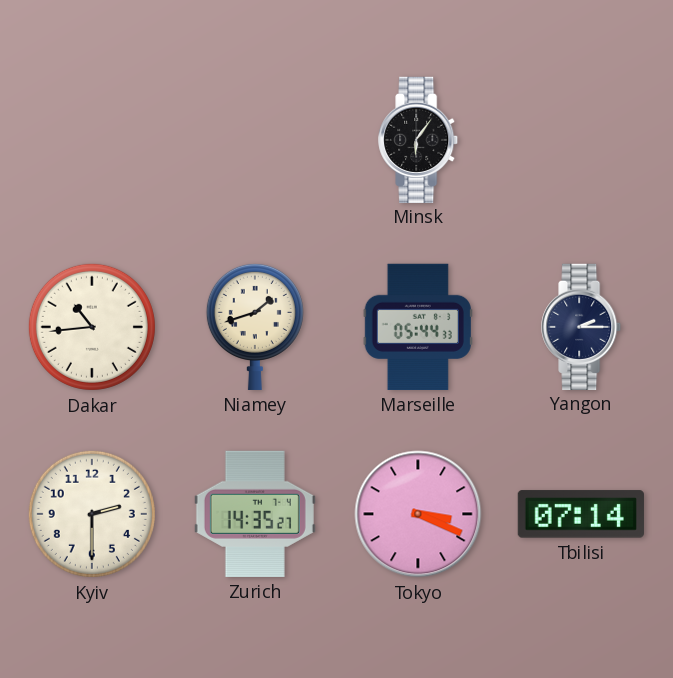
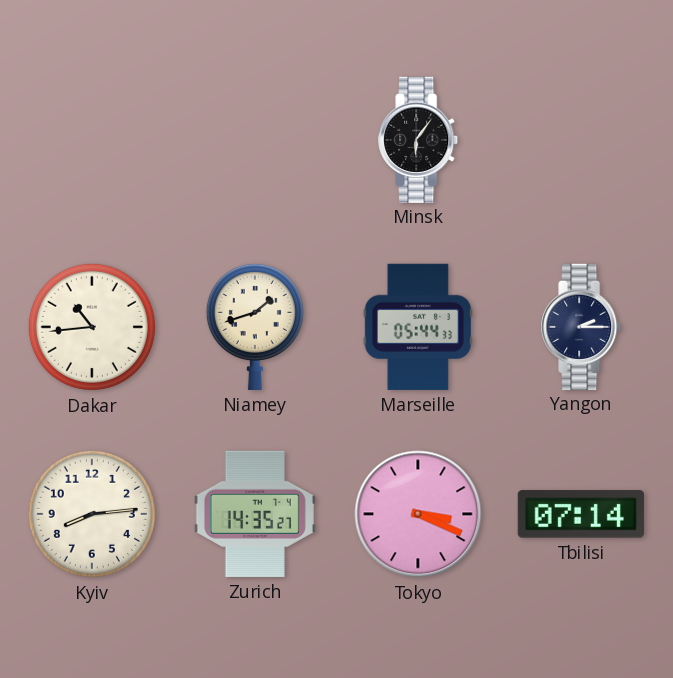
Kyiv: 2:30 -> 8:14
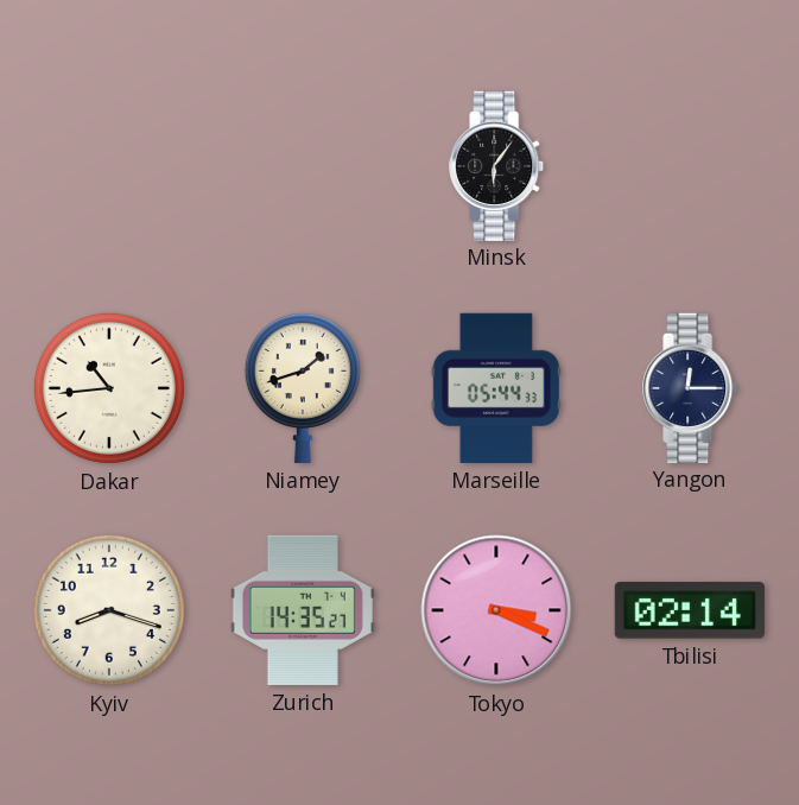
Yangon: 2:15 -> 12:15
Kyiv: 8:14 -> 8:18
Tbilisi: 07:14 -> 02:14
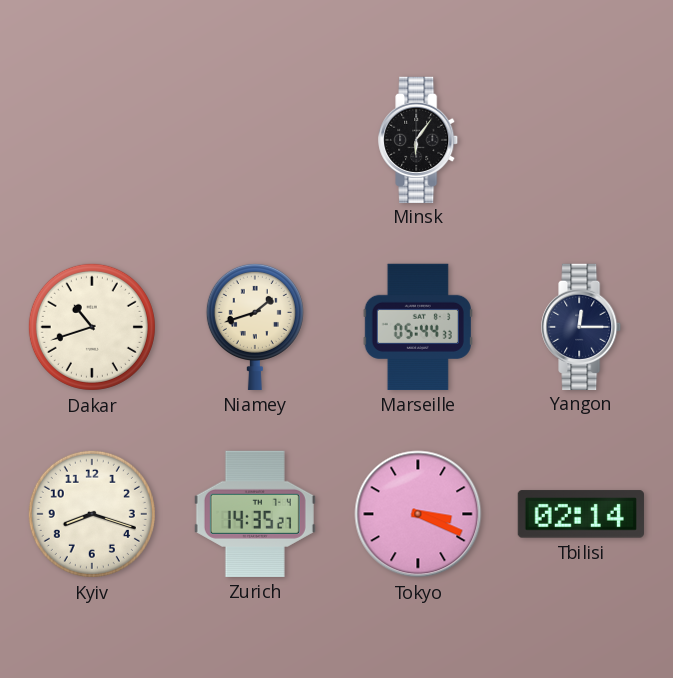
Dakar: 10:44 -> 10:42
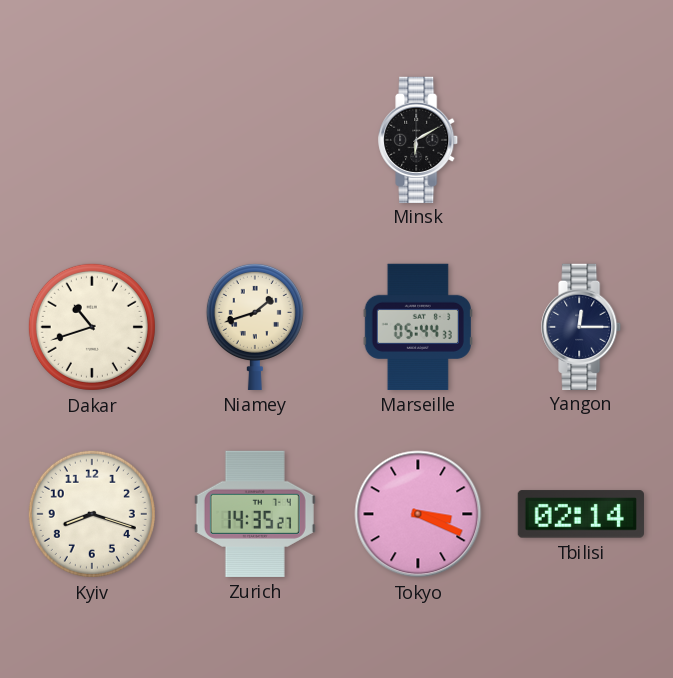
Minsk: 6:06 -> 6:10
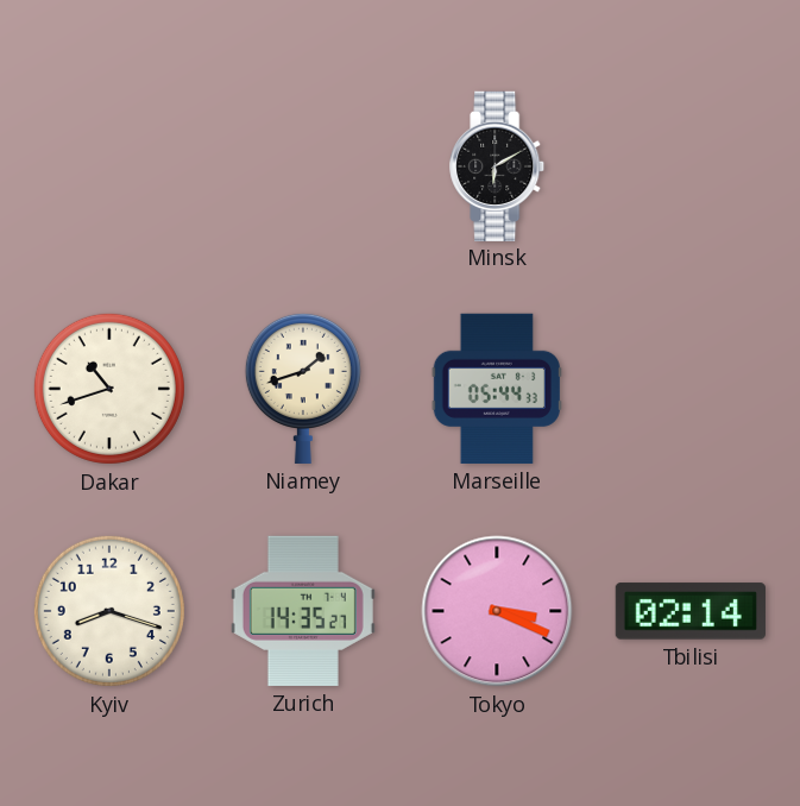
Yangon: 12:15 -> none
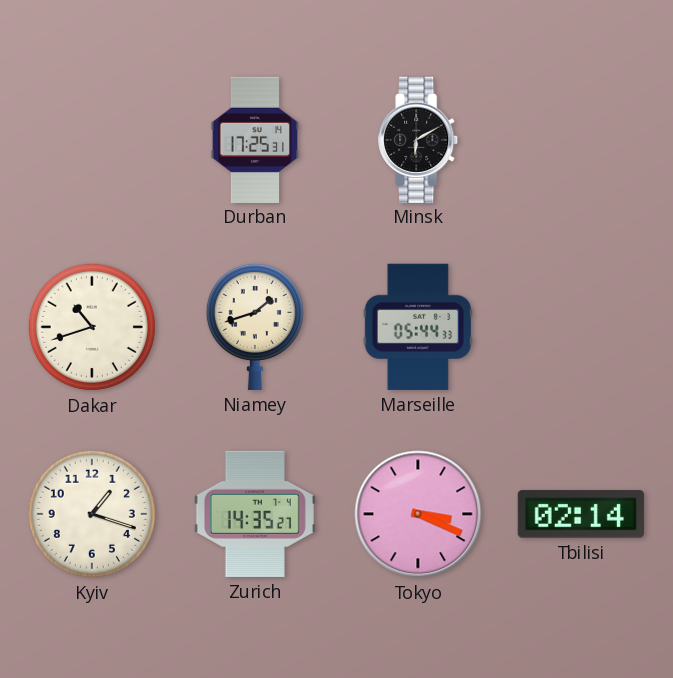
Durban: none -> 17:25
Kyiv: 8:18 -> 1:18
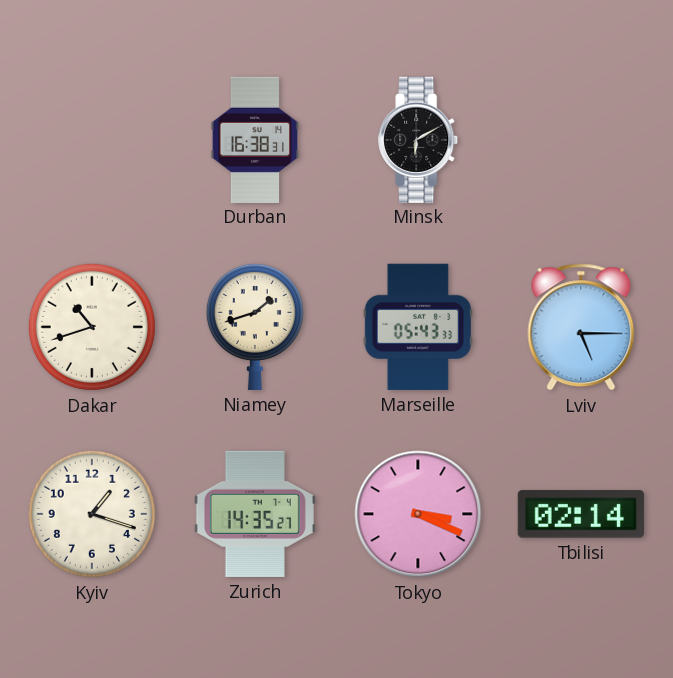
Durban: 17:25 -> 16:38
Marseille: 05:44 -> 05:43
Lviv: none -> 5:15
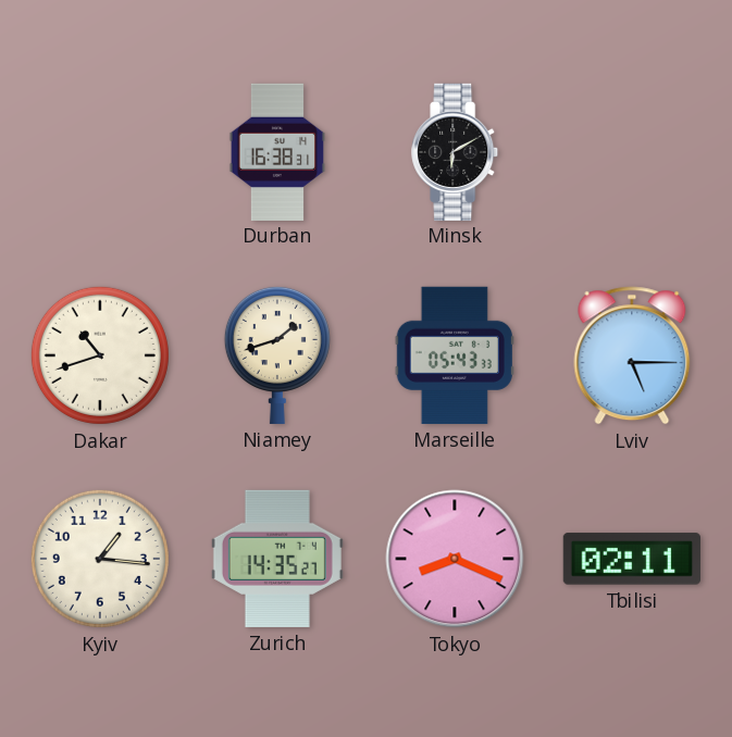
Kyiv: 1:18 -> 1:16
Tokyo: 3:19 -> 8:19
Tbilisi: 02:14 -> 02:11
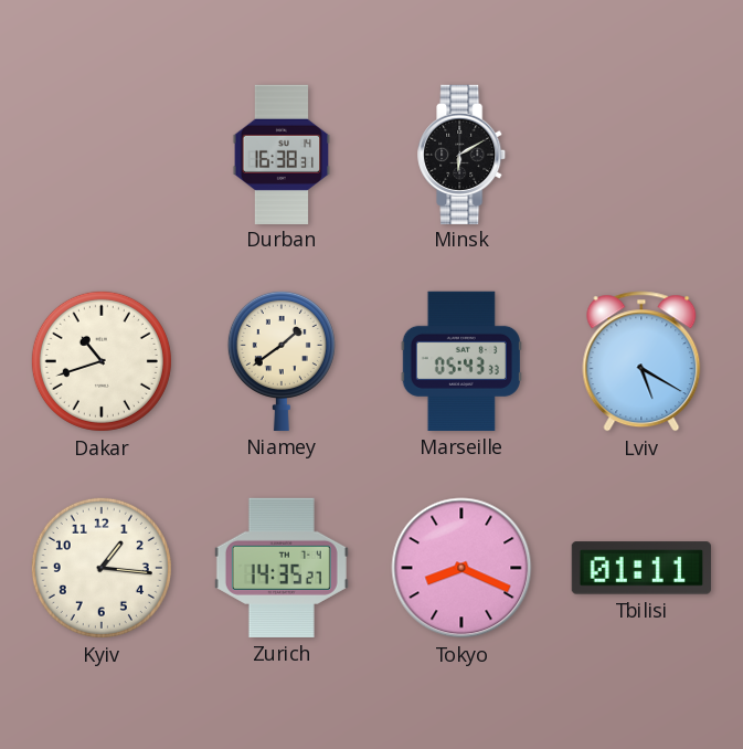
Niamey: 1:42 -> 1:39
Lviv: 5:15 -> 5:20
Tbilisi: 02:11 -> 01:11
